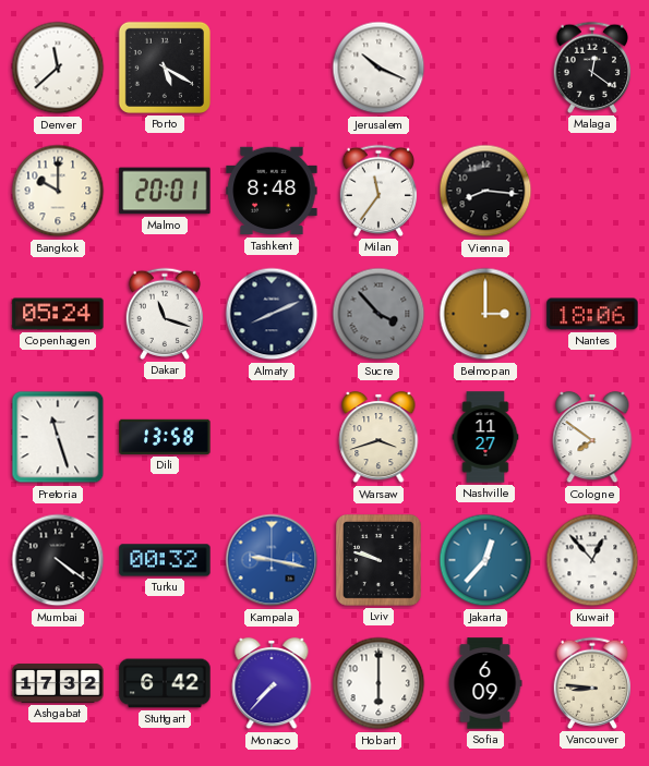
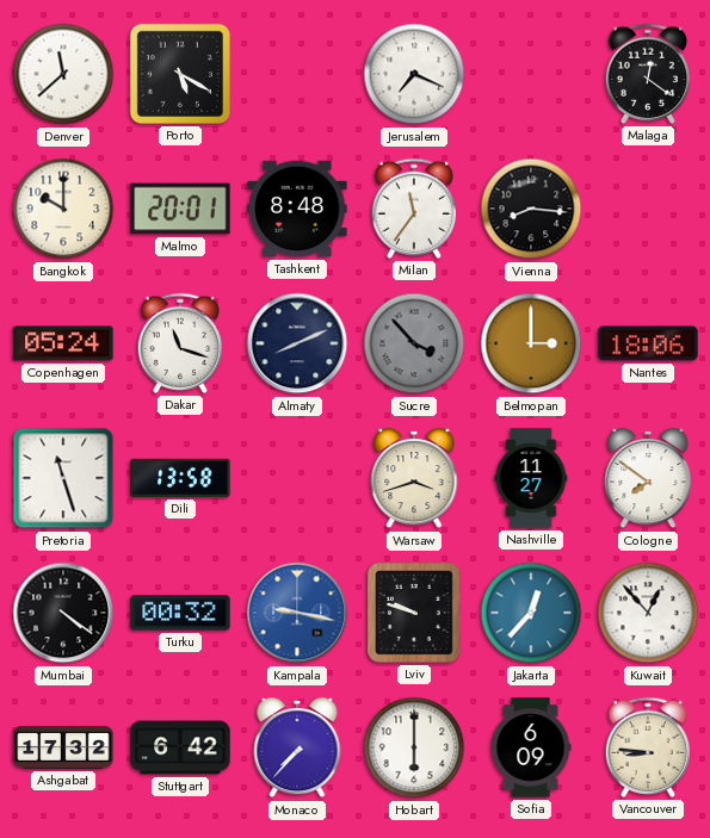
Jerusalem: 10:19 -> 7:19
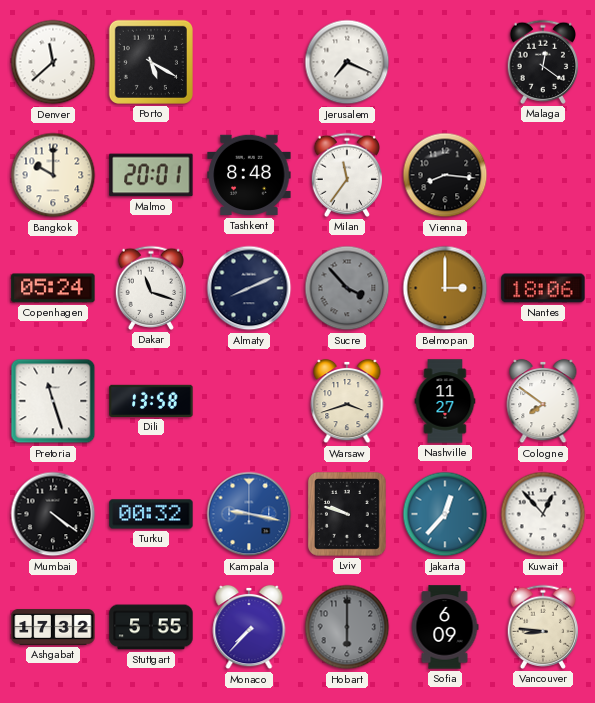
Stuttgart: 6:42 -> 5:55
Hobart dial: white -> grey
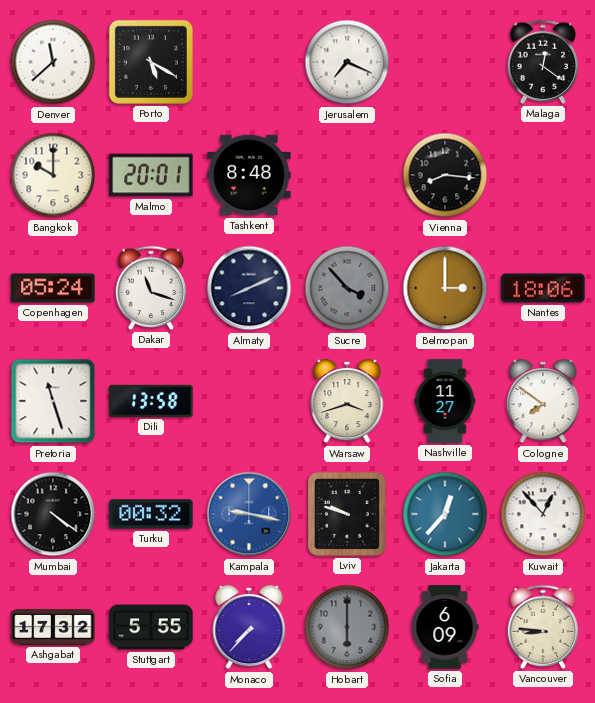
Milan: 11:36 -> none
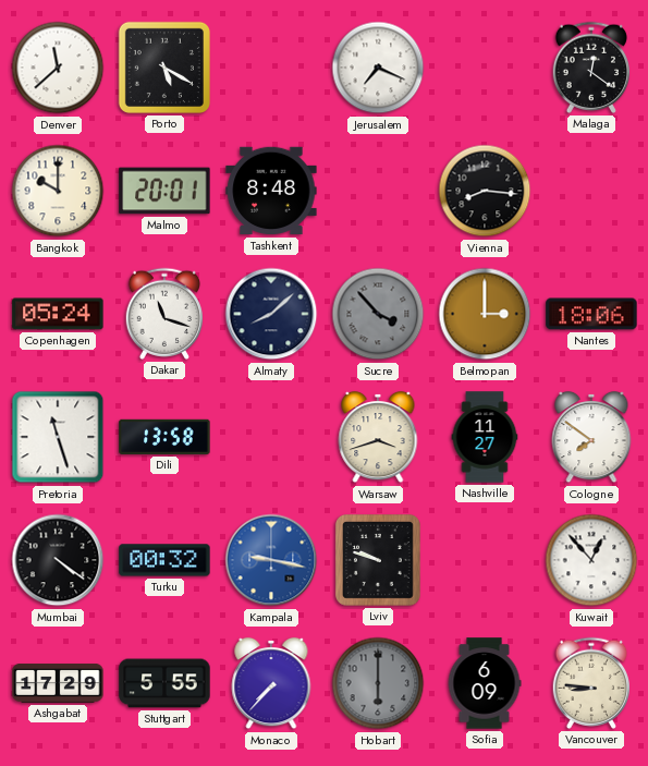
Almaty: 8:11 -> 8:08
Jakarta: 12:37 -> none
Ashgabat: 17:32 -> 17:29
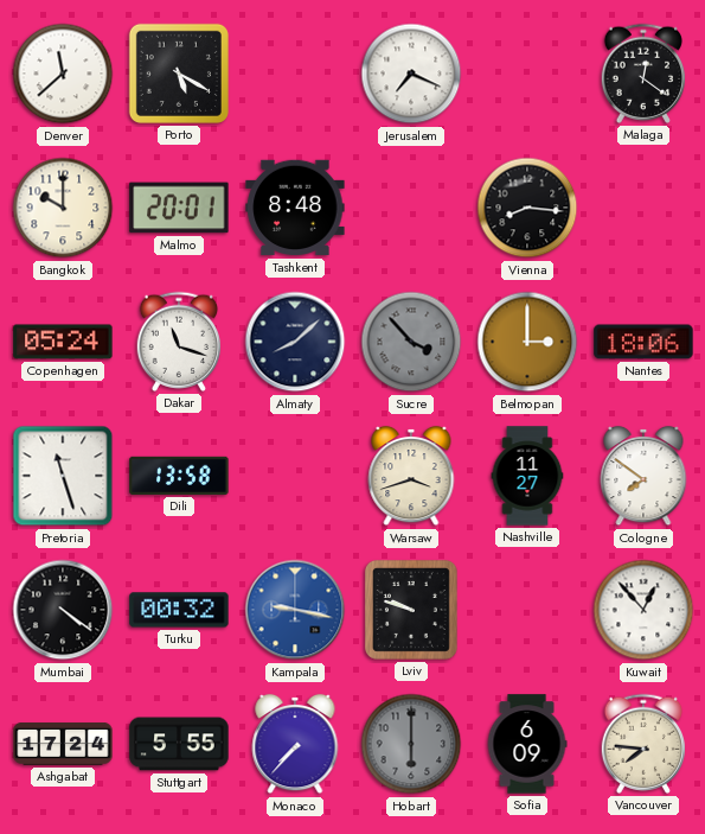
Ashgabat: 17:29 -> 17:24
Vancouver: 8:46 -> 7:46
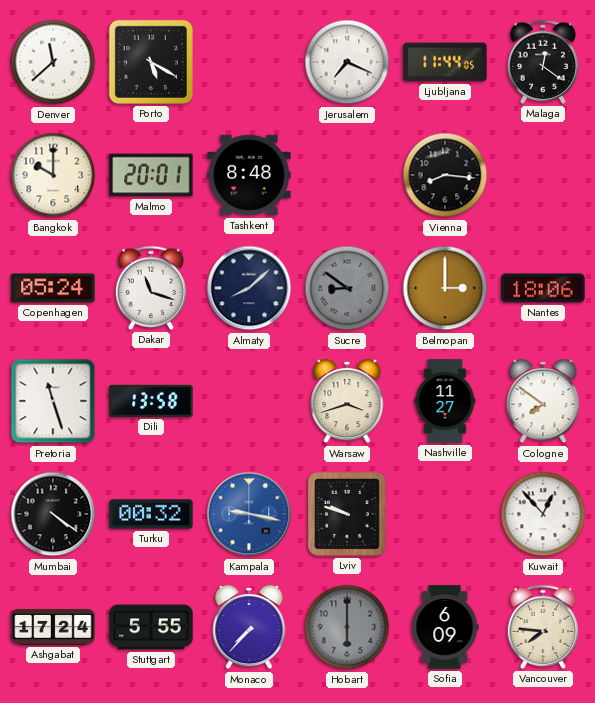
Ljubljana: none -> 11:44
Sucre: 3:53 -> 8:51
